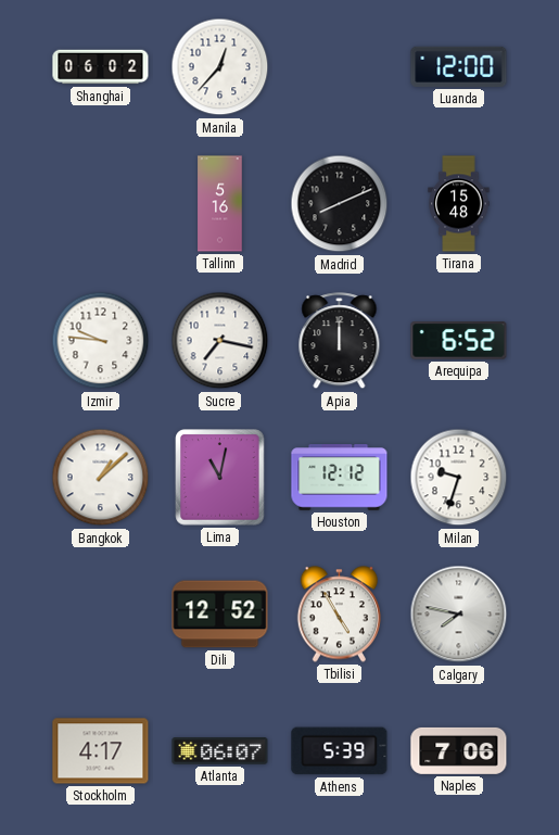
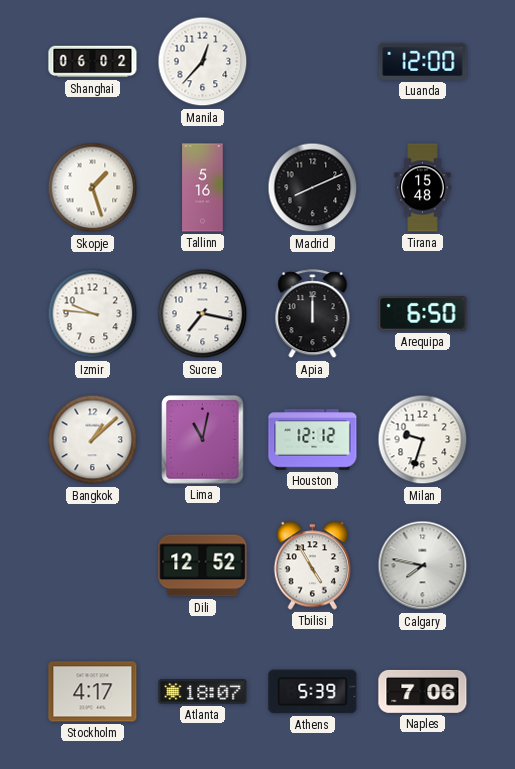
Skopje: none -> 1:27
Arequipa: 6:52 -> 6:50
Atlanta: 06:07 -> 18:07
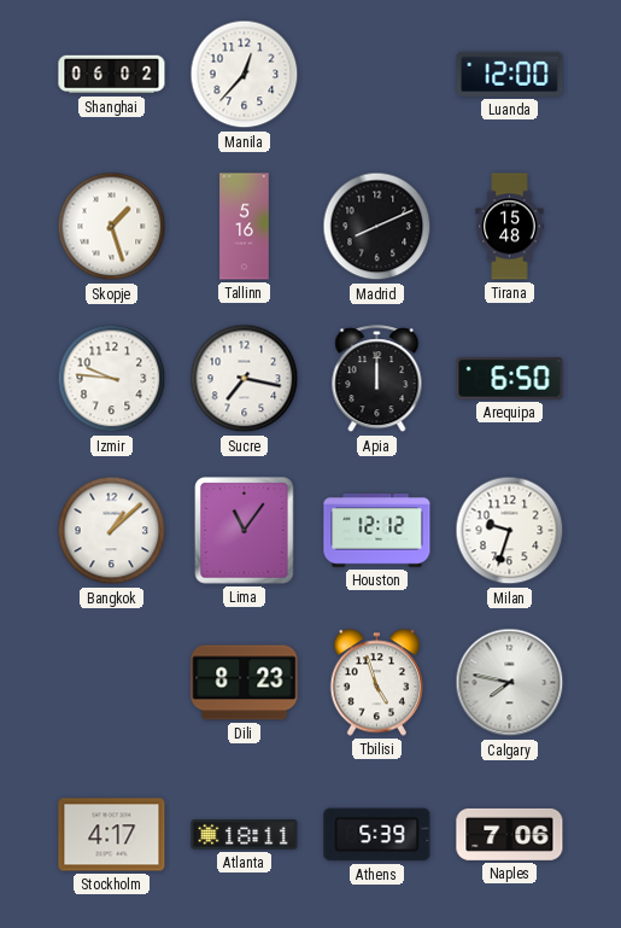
Lima: 11:02 -> 11:06
Dili: 12:52 -> 8:23
Tbilisi: 4:55 -> 4:57
Atlanta: 18:07 -> 18:11
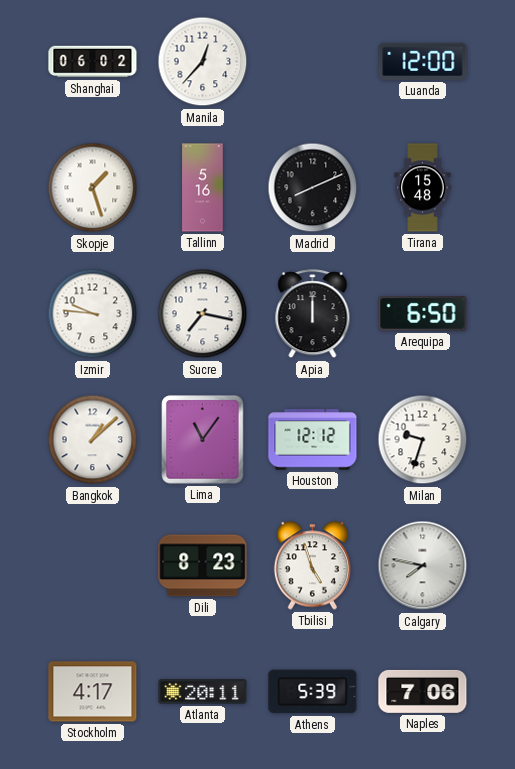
Atlanta: 18:11 -> 20:11
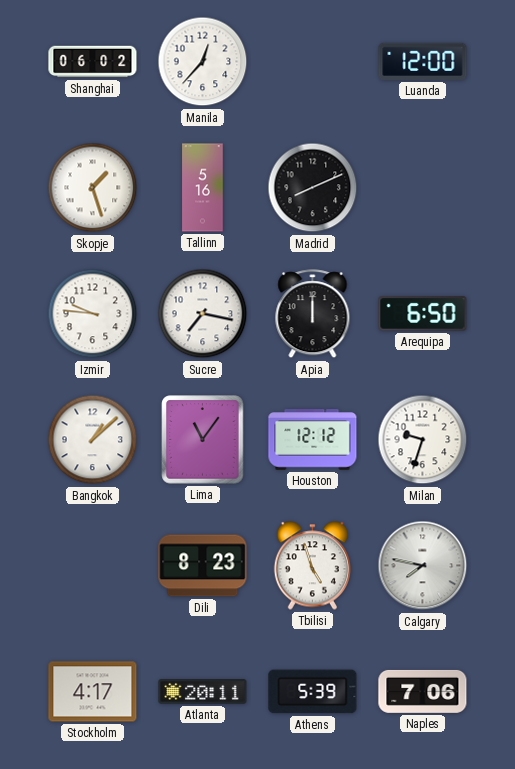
Tirana: 15:48 -> none
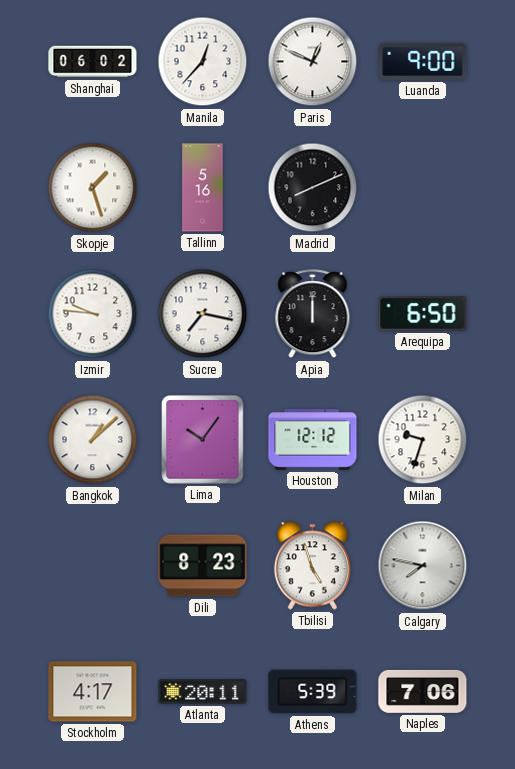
Paris: none -> 12:49
Luanda: 12:00 -> 9:00
Lima: 11:06 -> 10:06
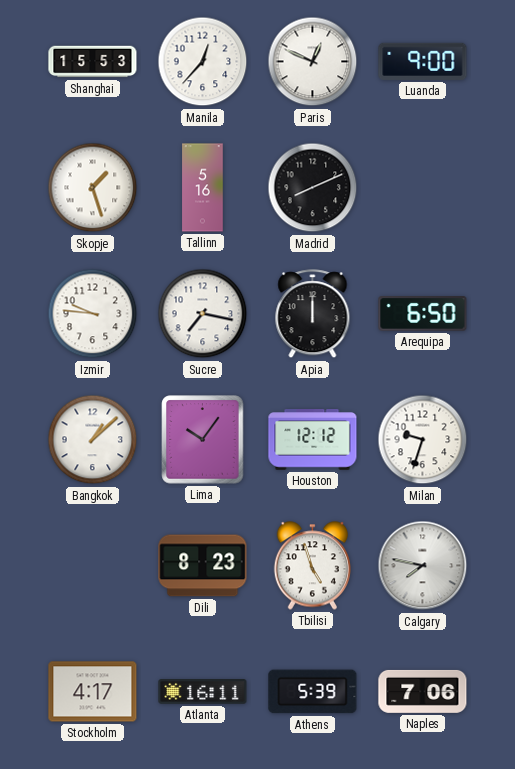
Shanghai: 06:02 -> 15:53
Atlanta: 20:11 -> 16:11
